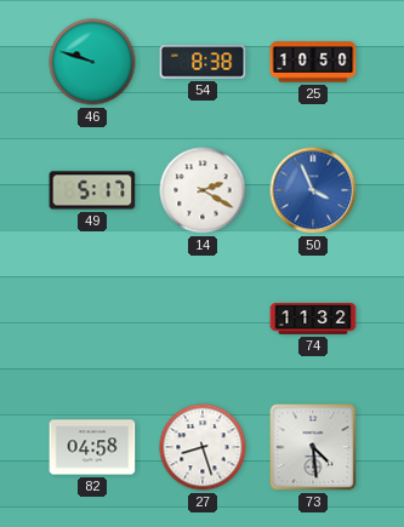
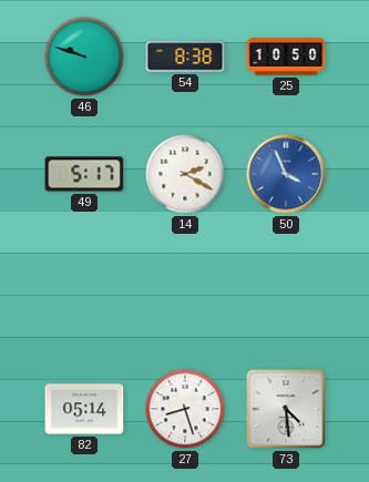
74: 11:32 -> none
82: 04:58 -> 05:14
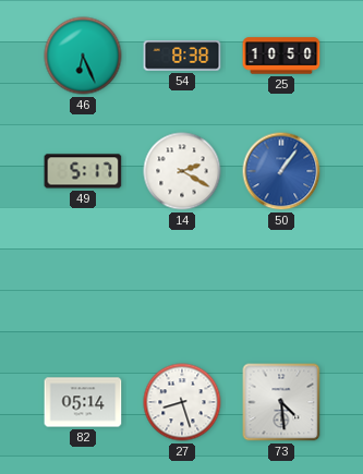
46: 9:48 -> 6:26
50: 3:56 -> 1:06
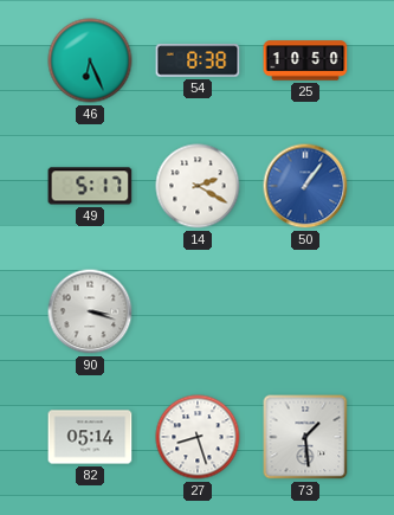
90: none -> 3:18
73: 4:29 -> 1:29
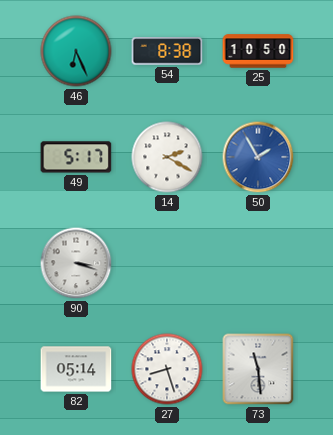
50: 1:06 -> 1:55
73: 1:29 -> 11:29
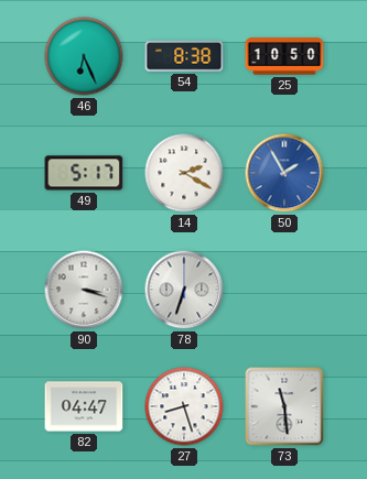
78: none -> 6:33
82: 05:14 -> 04:47
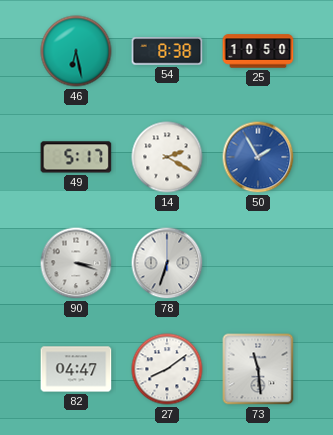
46: 6:26 -> 6:28
27: 8:27 -> 8:09
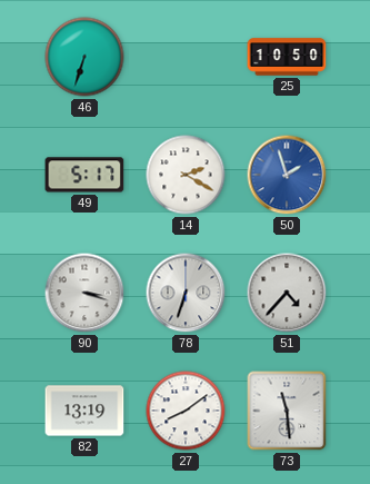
46: 6:28 -> 6:33
54: 8:38 -> none
50: 1:55 -> 1:57
51: none -> 4:37
82: 04:47 -> 13:19
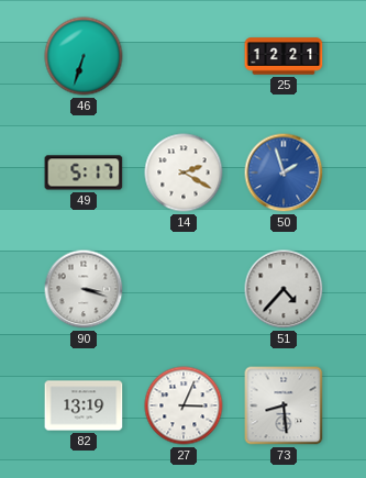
25: 10:50 -> 12:21
78: 6:33 -> none
27: 8:09 -> 3:04
73: 11:29 -> 8:29
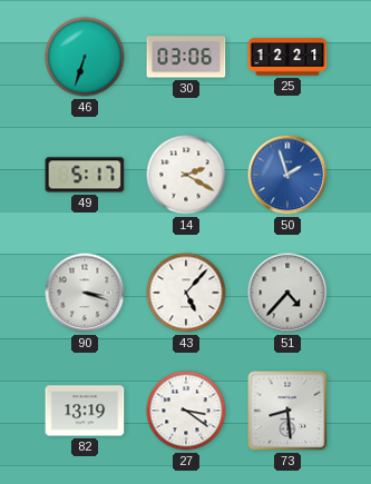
30: none -> 03:06
43: none -> 5:07
27: 3:04 -> 3:21
